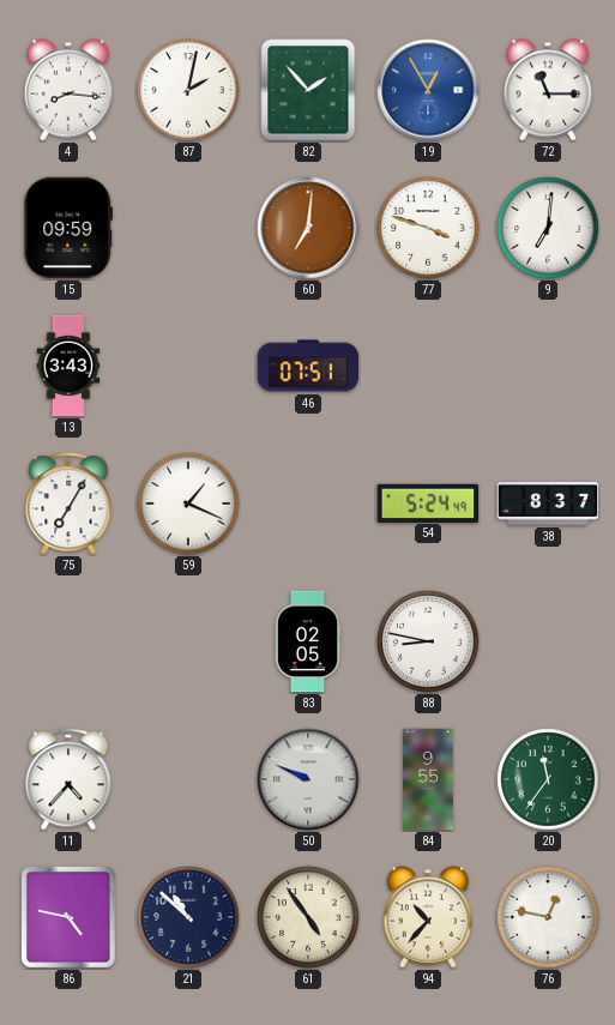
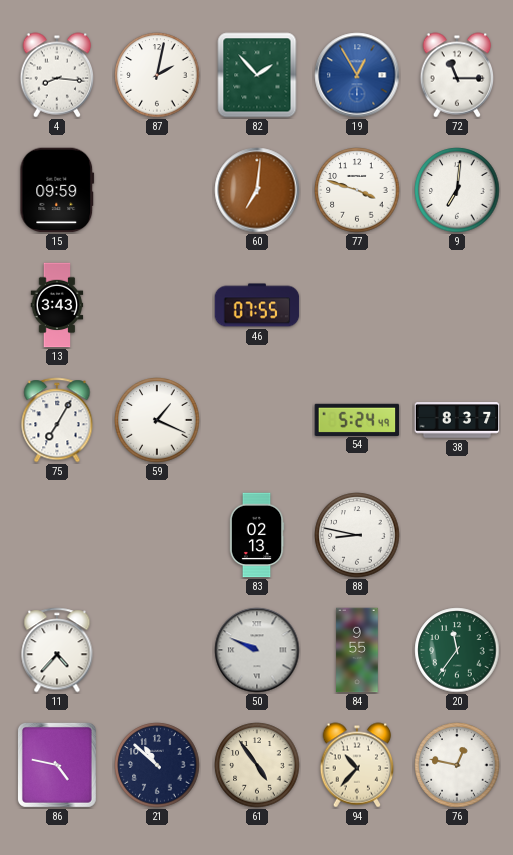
46: 07:51 -> 07:55
83: 02:05 -> 02:13
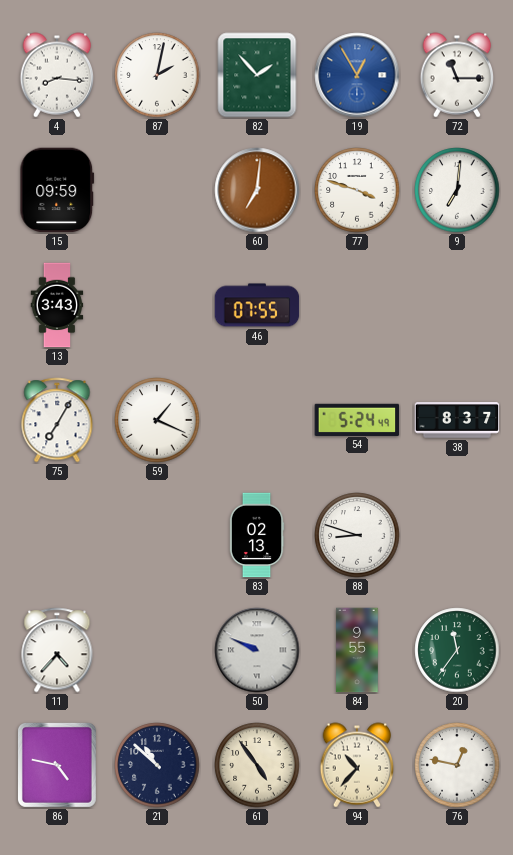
88: 8:47 -> 8:48
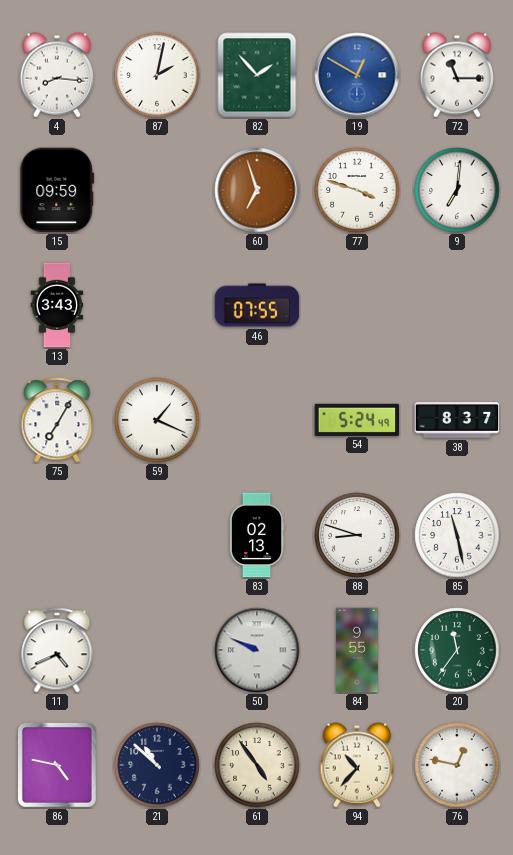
19: 12:55 -> 12:50
60: 7:01 -> 6:57
85: none -> 11:28
11: 4:37 -> 4:41
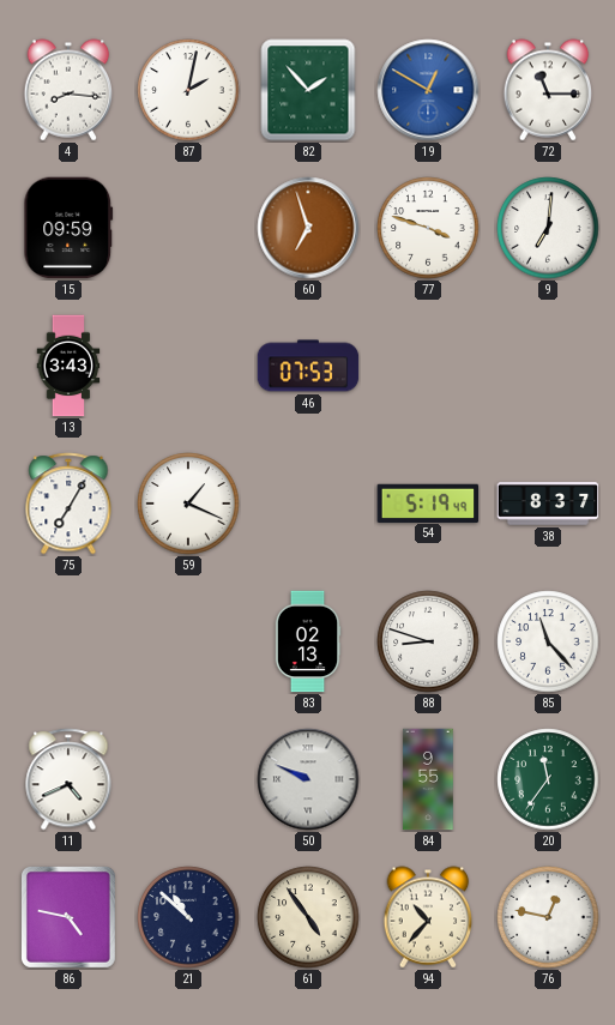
46: 07:55 -> 07:53
54: 5:24 -> 5:19
85: 11:28 -> 11:23
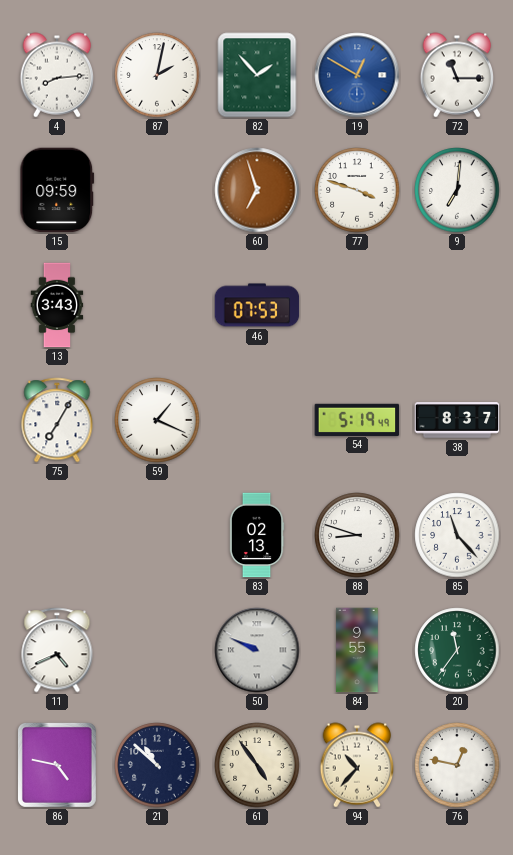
4: 8:16 -> 8:14
